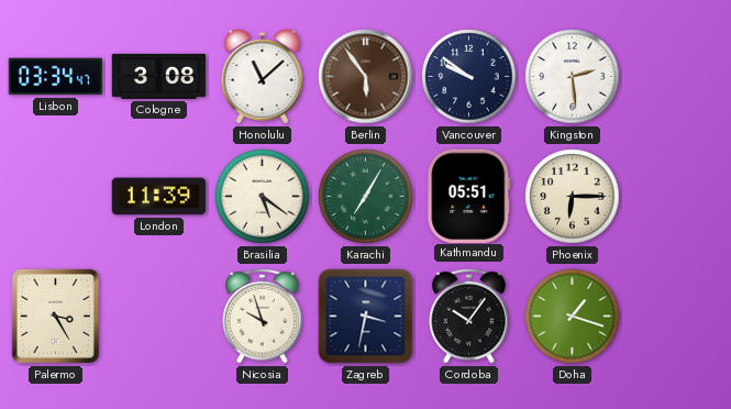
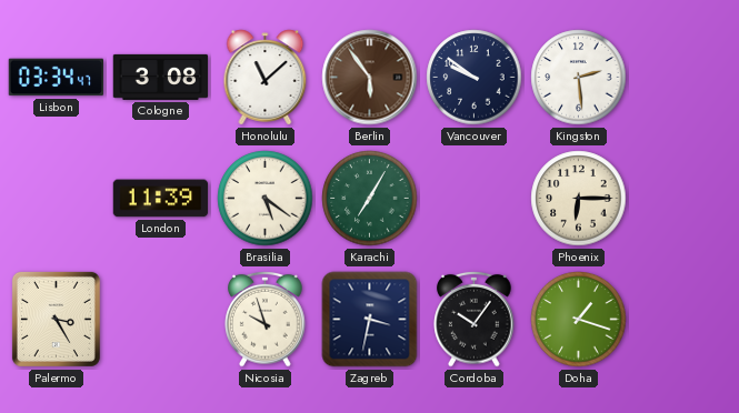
Kathmandu: 05:51 -> none
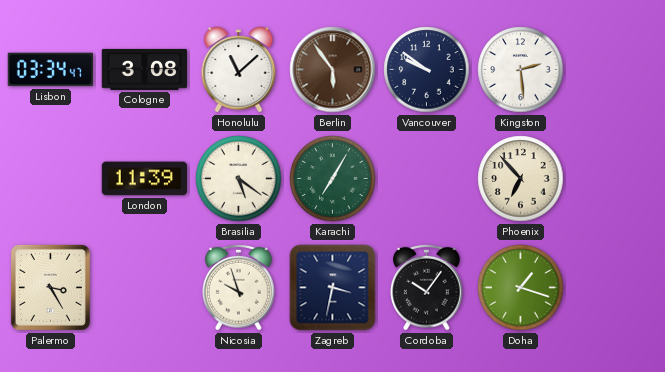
Phoenix: 6:15 -> 6:53
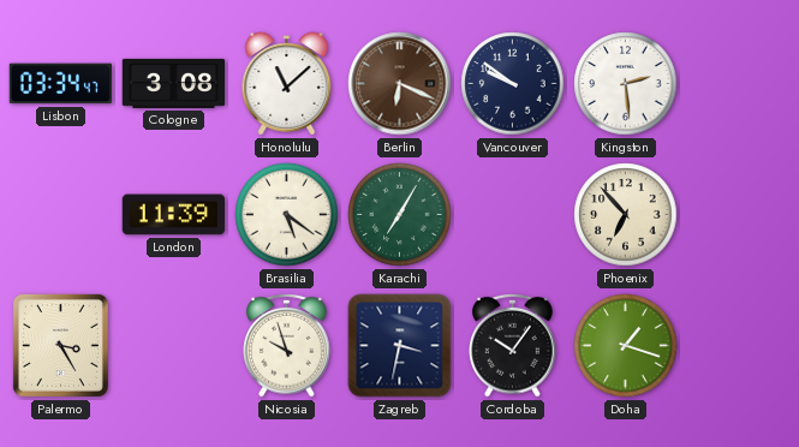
Berlin: 5:54 -> 6:19
